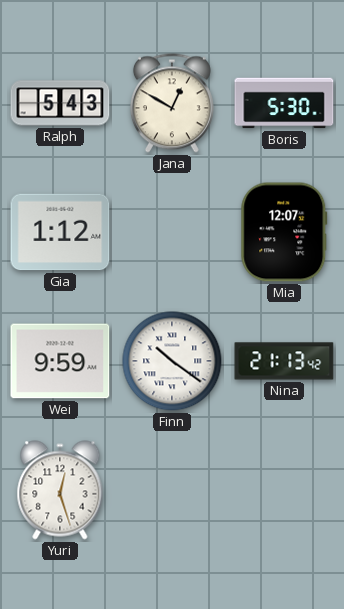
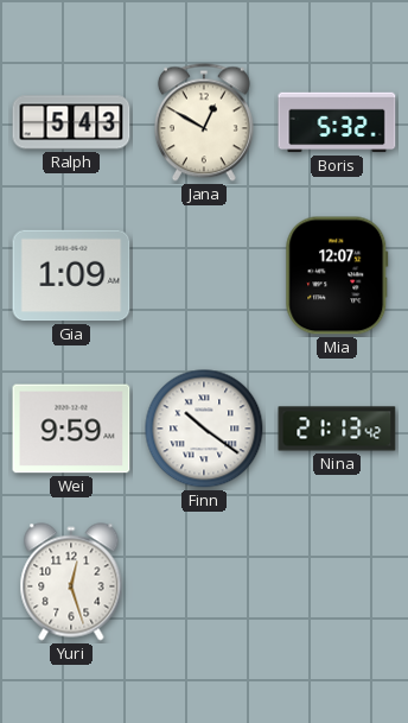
Boris: 5:30 -> 5:32
Gia: 1:12 -> 1:09
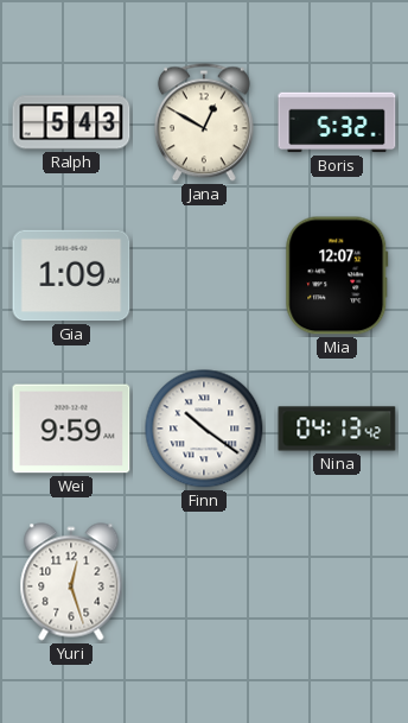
Nina: 21:13 -> 04:13
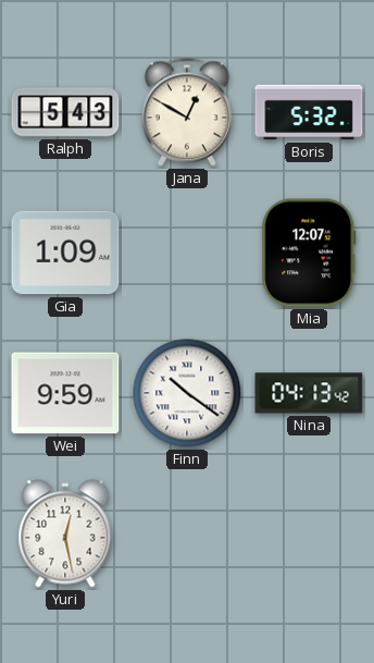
Yuri: 12:27 -> 12:28
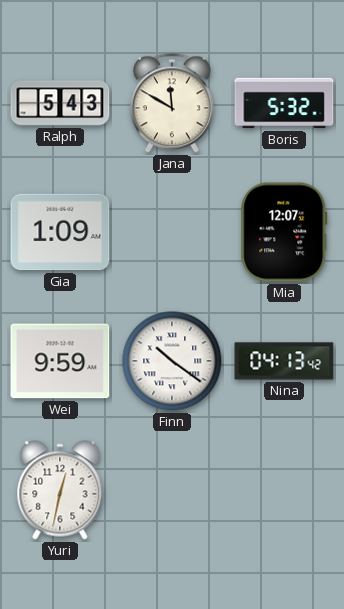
Jana: 12:50 -> 11:50
Yuri: 12:28 -> 12:32
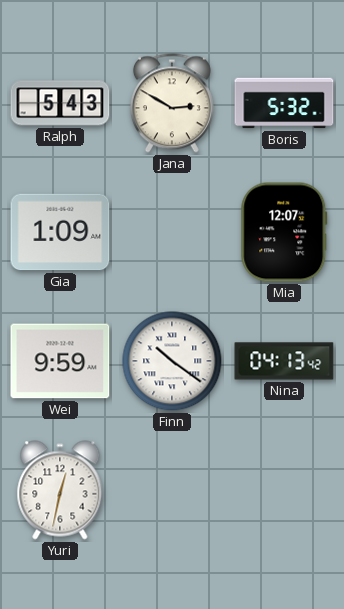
Jana: 11:50 -> 2:50
